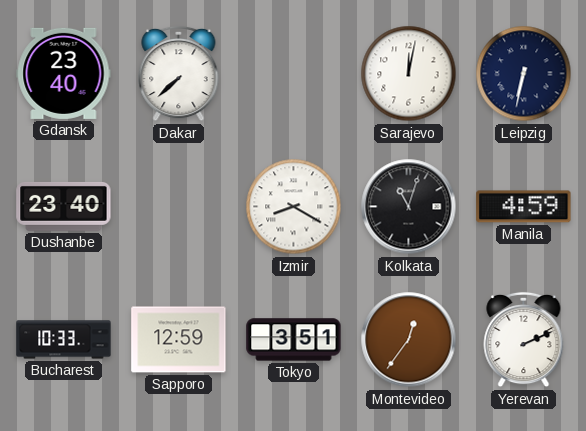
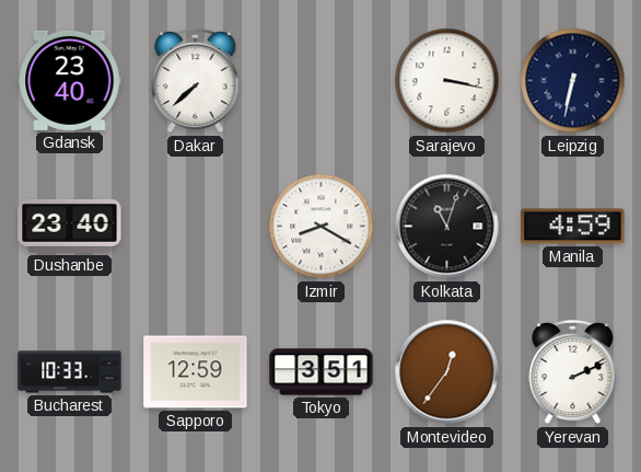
Sarajevo: 12:02 -> 3:17
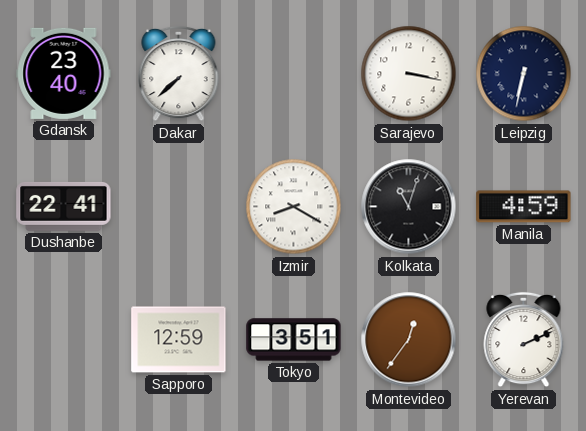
Dushanbe: 23:40 -> 22:41
Bucharest: 10:33 -> none
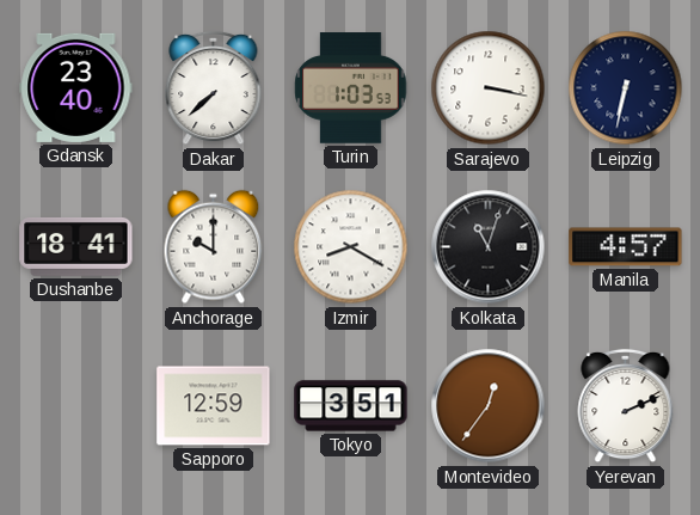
Turin: none -> 1:03
Dushanbe: 22:41 -> 18:41
Anchorage: none -> 10:00
Manila: 4:59 -> 4:57
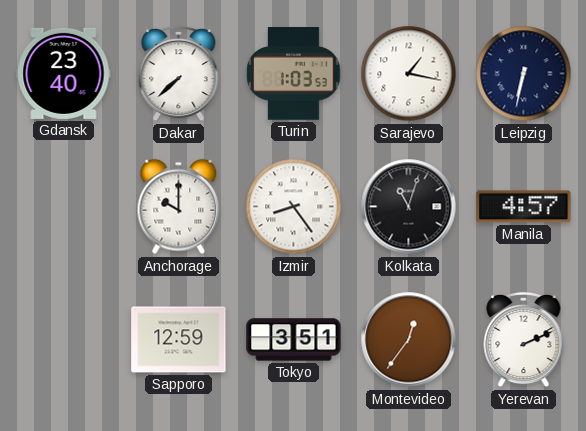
Sarajevo: 3:17 -> 1:17
Dushanbe: 18:41 -> none
Izmir: 8:20 -> 8:24
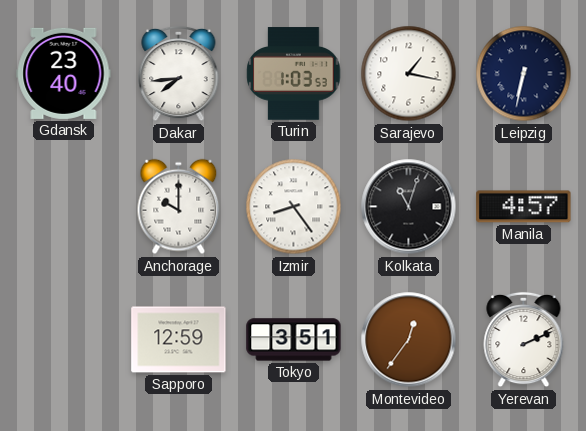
Dakar: 7:38 -> 7:44
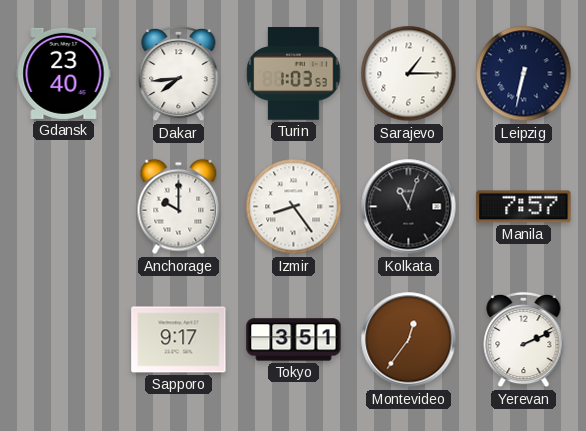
Sarajevo: 1:17 -> 1:15
Manila: 4:57 -> 7:57
Sapporo: 12:59 -> 9:17
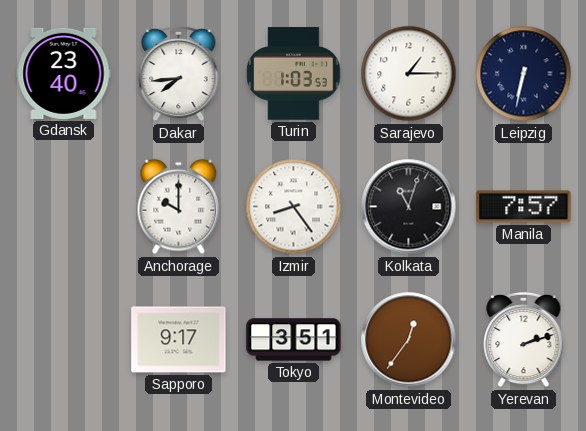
Yerevan: 2:11 -> 2:12
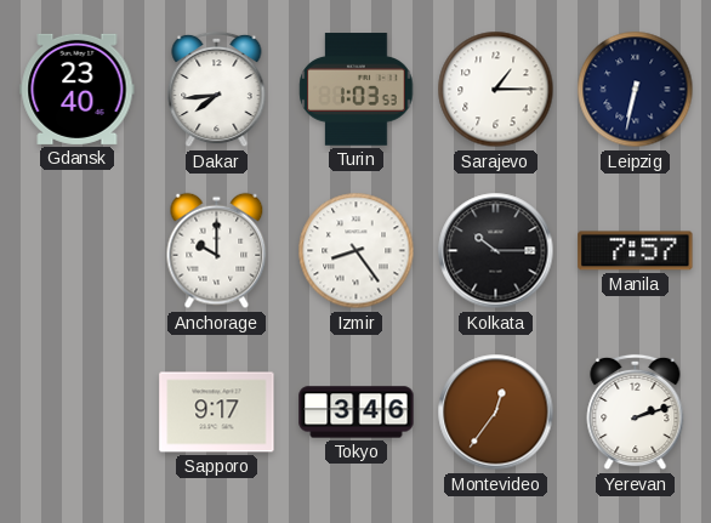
Kolkata: 11:03 -> 10:15
Tokyo: 3:51 -> 3:46
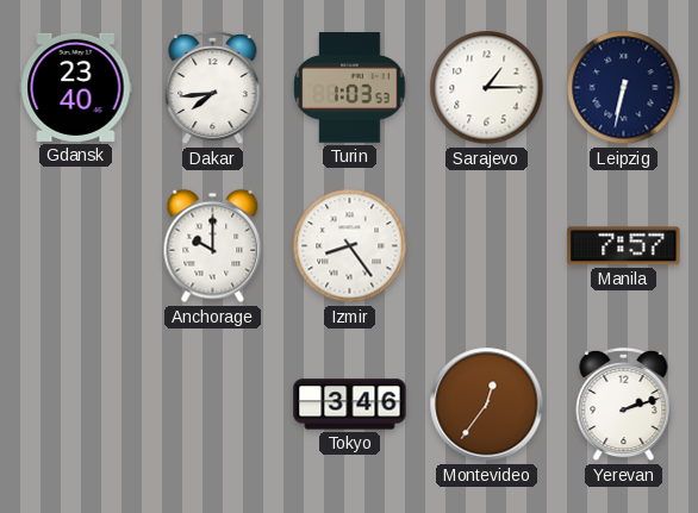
Kolkata: 10:15 -> none
Sapporo: 9:17 -> none
